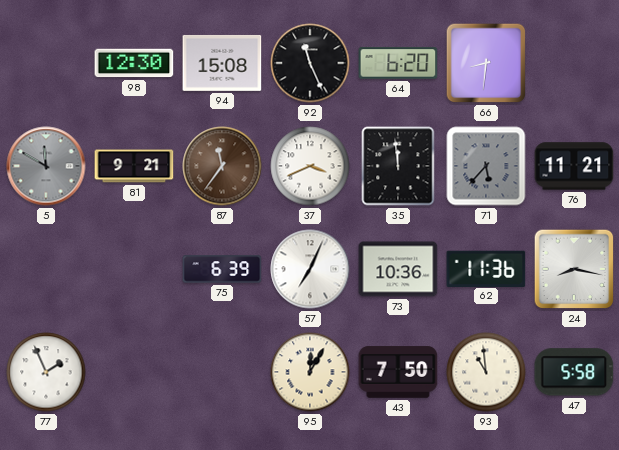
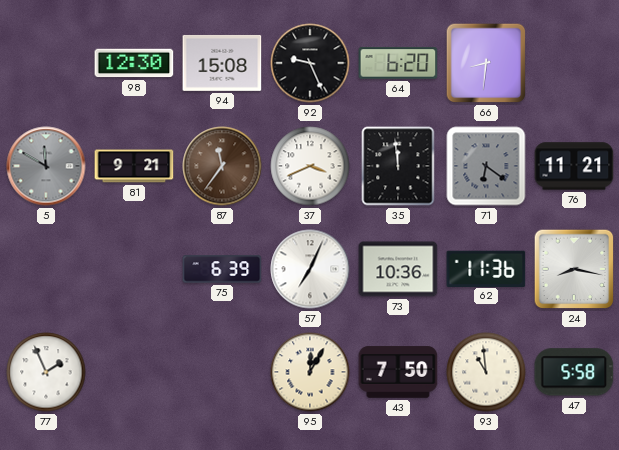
92: 11:26 -> 9:26
71: 5:37 -> 6:21
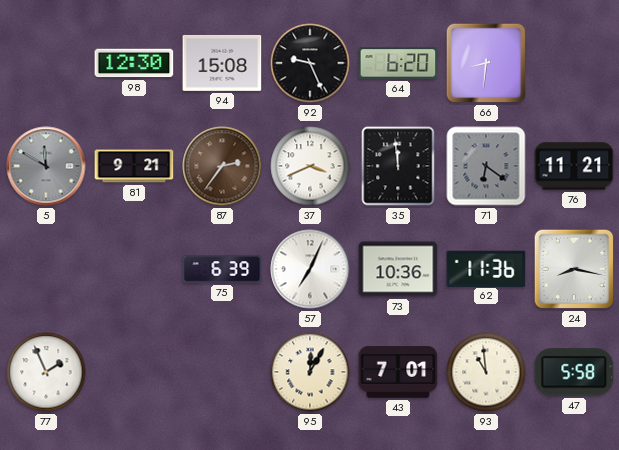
87: 11:36 -> 2:36
43: 7:50 -> 7:01
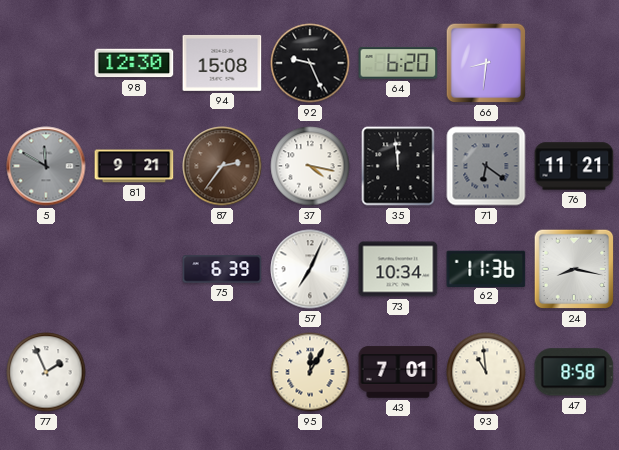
37: 3:41 -> 4:17
73: 10:36 -> 10:34
47: 5:58 -> 8:58
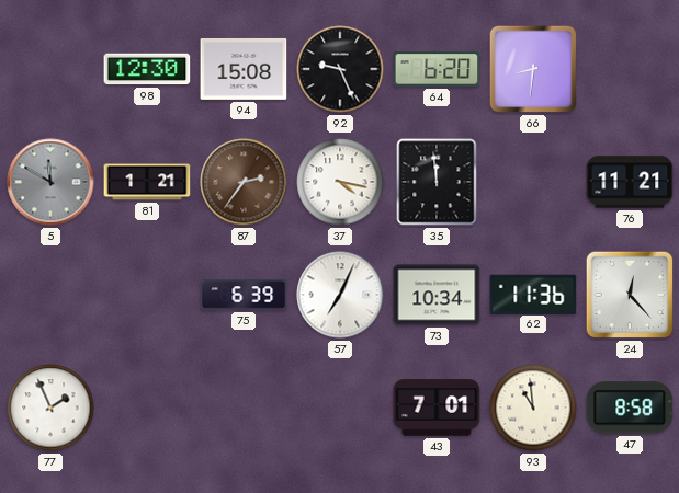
81: 9:21 -> 1:21
71: 6:21 -> none
24: 8:17 -> 12:23
95: 12:05 -> none
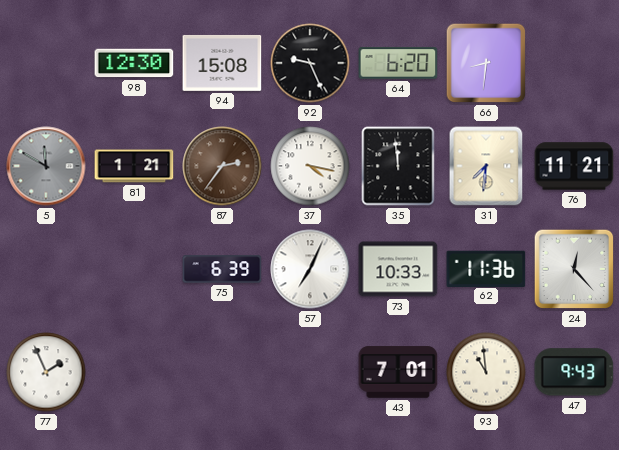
31: none -> 7:31
73: 10:34 -> 10:33
47: 8:58 -> 9:43
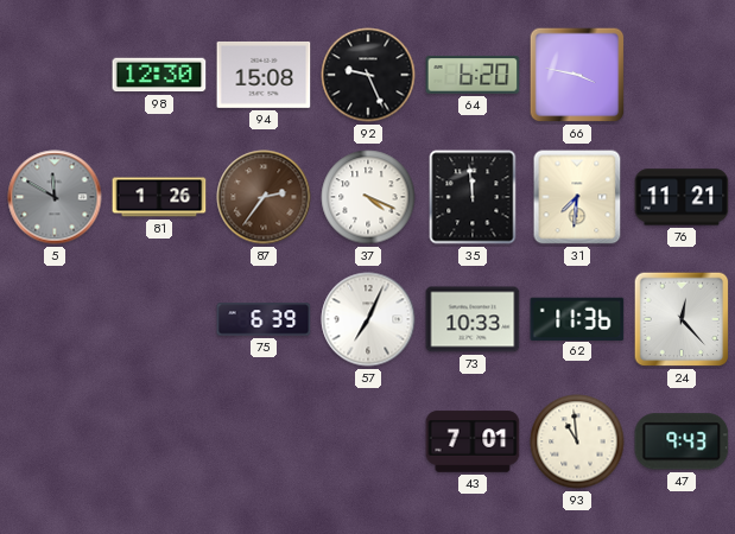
66: 8:31 -> 3:47
81: 1:21 -> 1:26
37: 4:17 -> 4:19
77: 1:56 -> none
